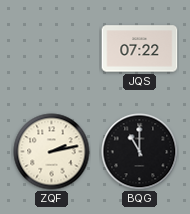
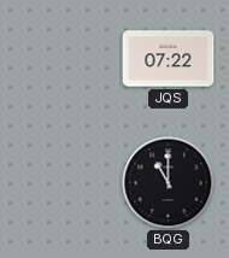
ZQF: 2:13 -> none
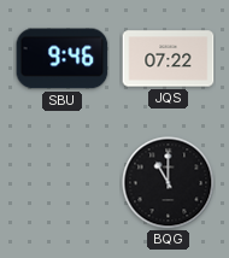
SBU: none -> 9:46
